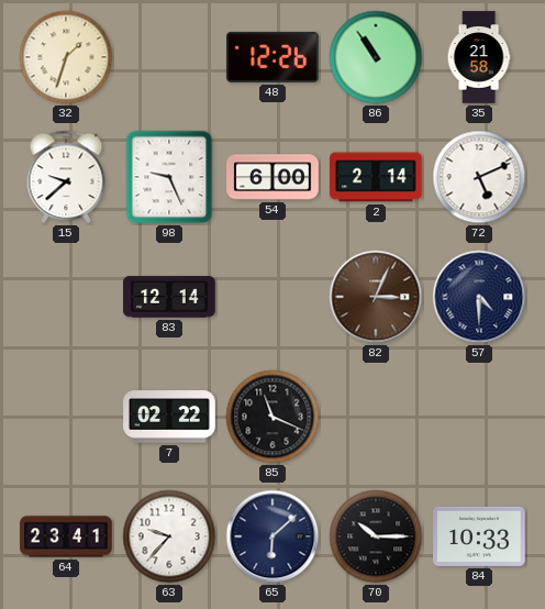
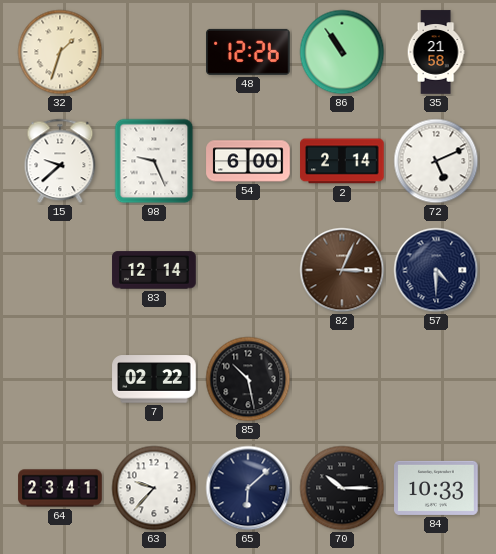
85: 11:19 -> 10:28
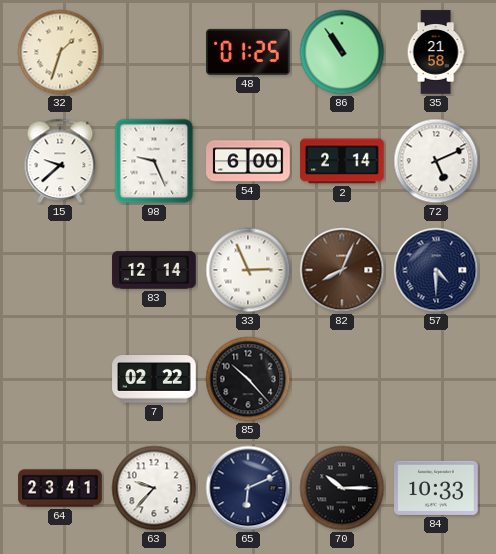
48: 12:26 -> 01:25
33: none -> 2:56
82: 3:04 -> 8:04
85: 10:28 -> 10:23
65: 6:08 -> 6:11
